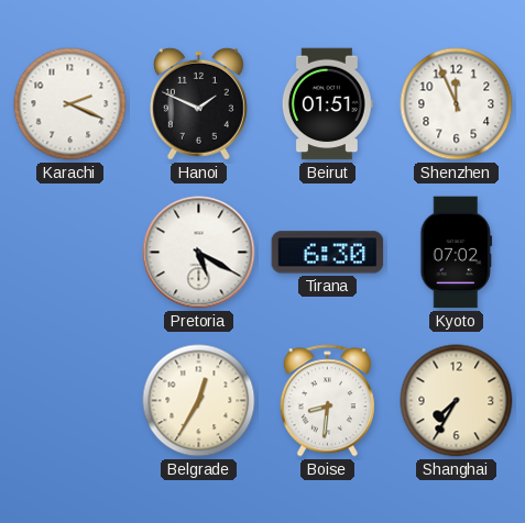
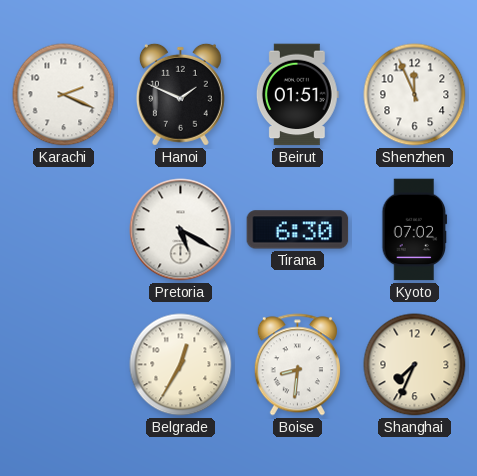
Shanghai: 7:35 -> 7:34
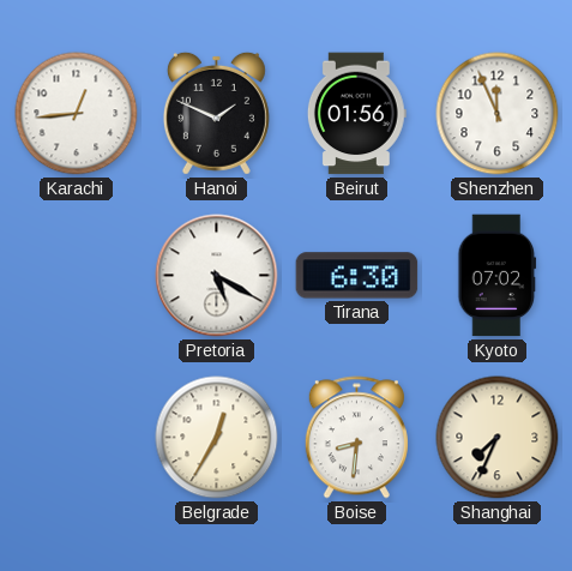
Karachi: 2:19 -> 12:44
Beirut: 01:51 -> 01:56
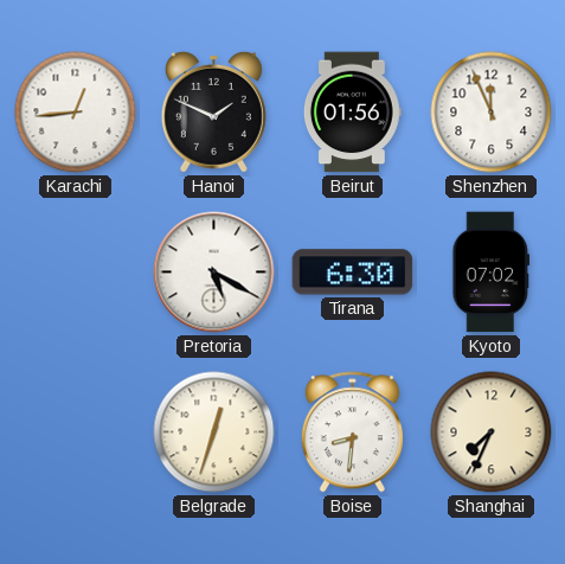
Belgrade: 12:35 -> 12:33
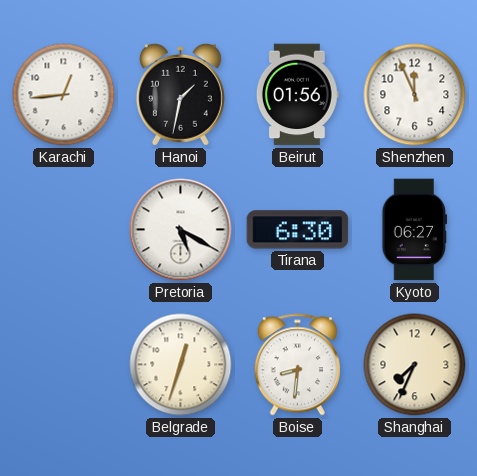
Hanoi: 1:49 -> 1:32
Kyoto: 07:02 -> 06:27
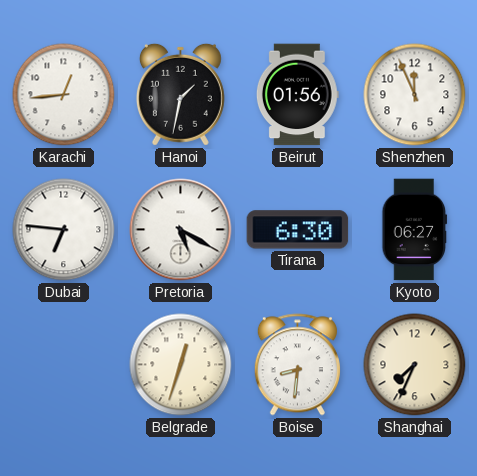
Dubai: none -> 6:46
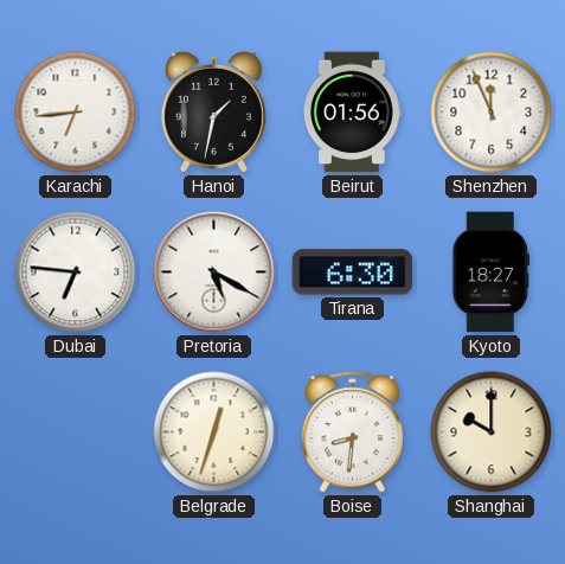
Karachi: 12:44 -> 6:44
Kyoto: 06:27 -> 18:27
Shanghai: 7:34 -> 10:00
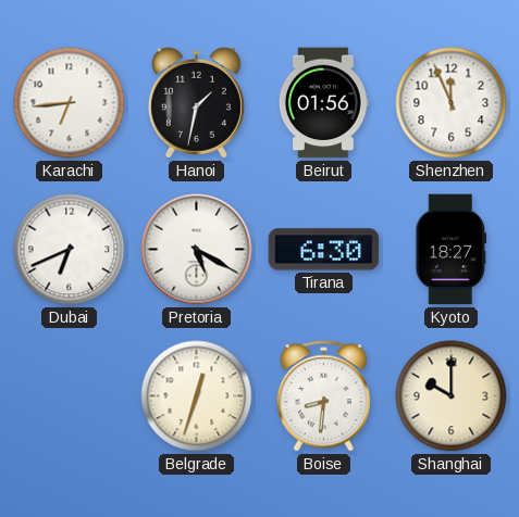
Dubai: 6:46 -> 6:41
